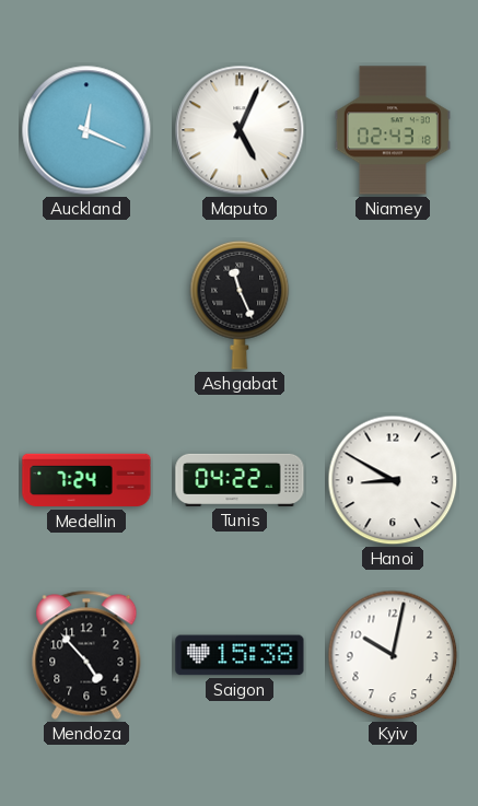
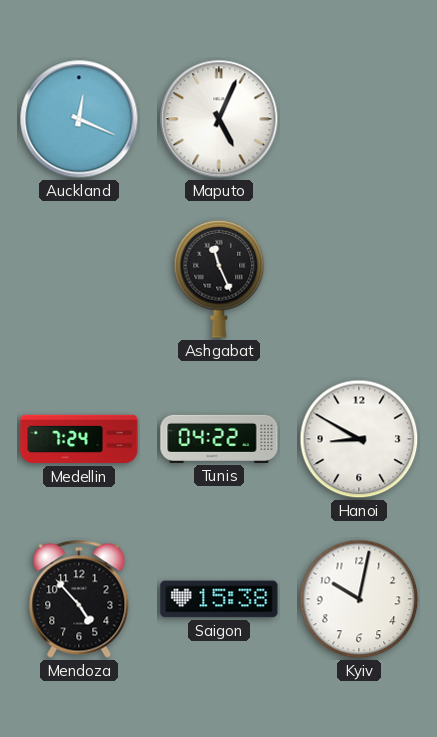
Niamey: 02:43 -> none
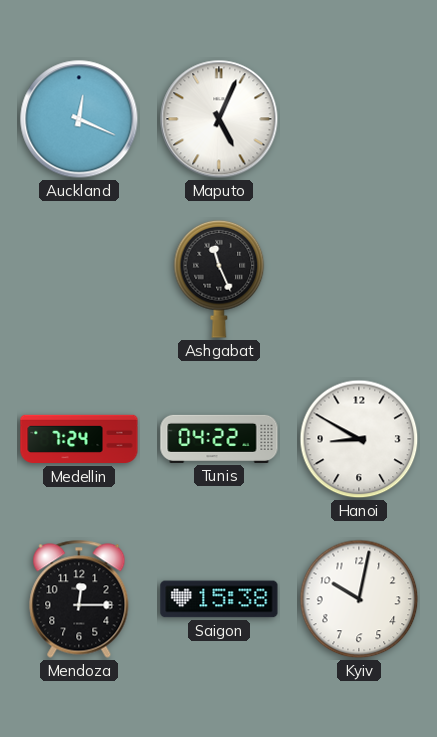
Mendoza: 4:53 -> 12:15
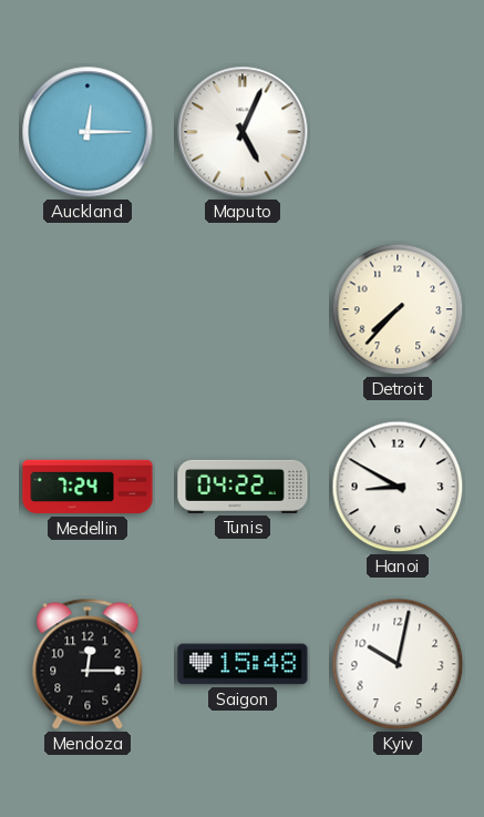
Auckland: 12:19 -> 12:15
Ashgabat: 11:26 -> none
Detroit: none -> 7:37
Saigon: 15:38 -> 15:48
